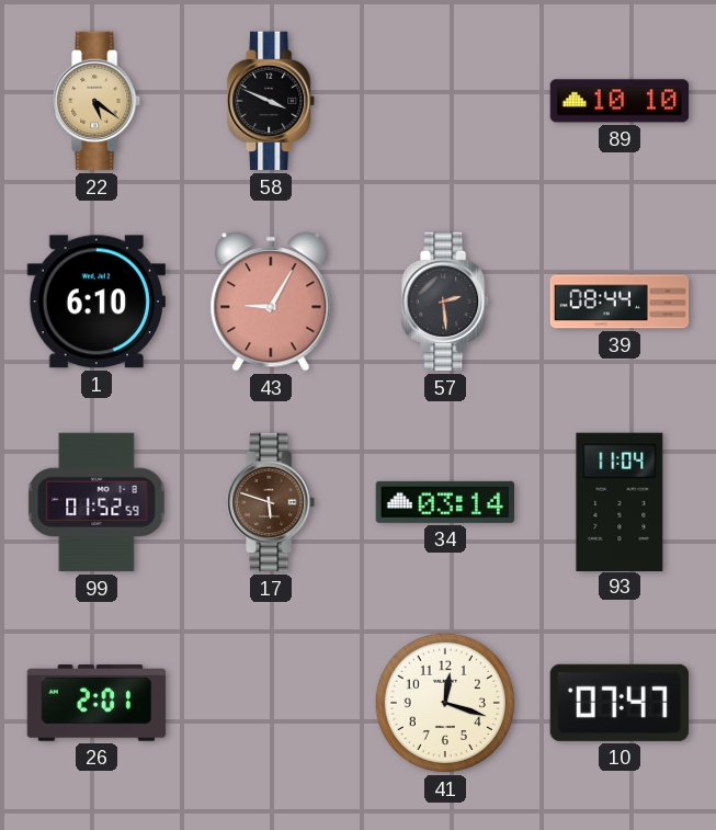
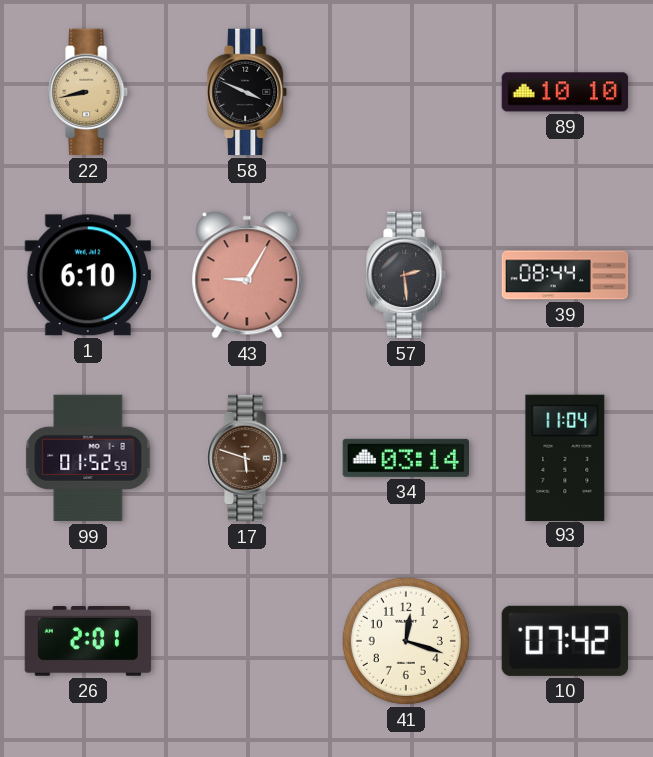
22: 5:21 -> 8:43
10: 07:47 -> 07:42
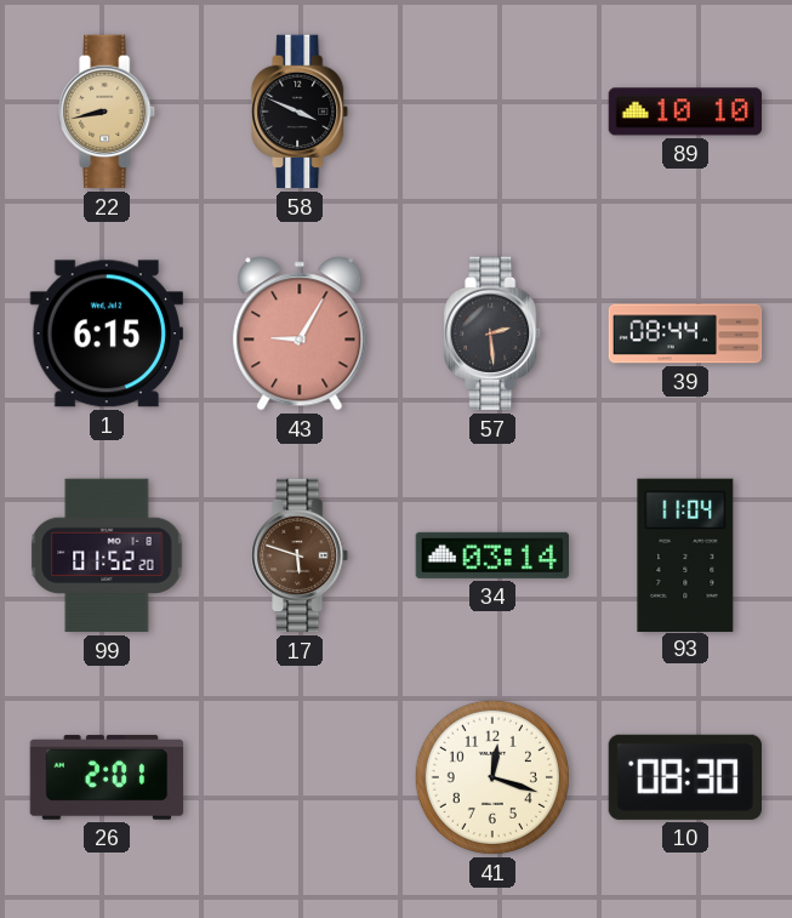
1: 6:10 -> 6:15
99: 01:52:59 -> 01:52:20
10: 07:42 -> 08:30
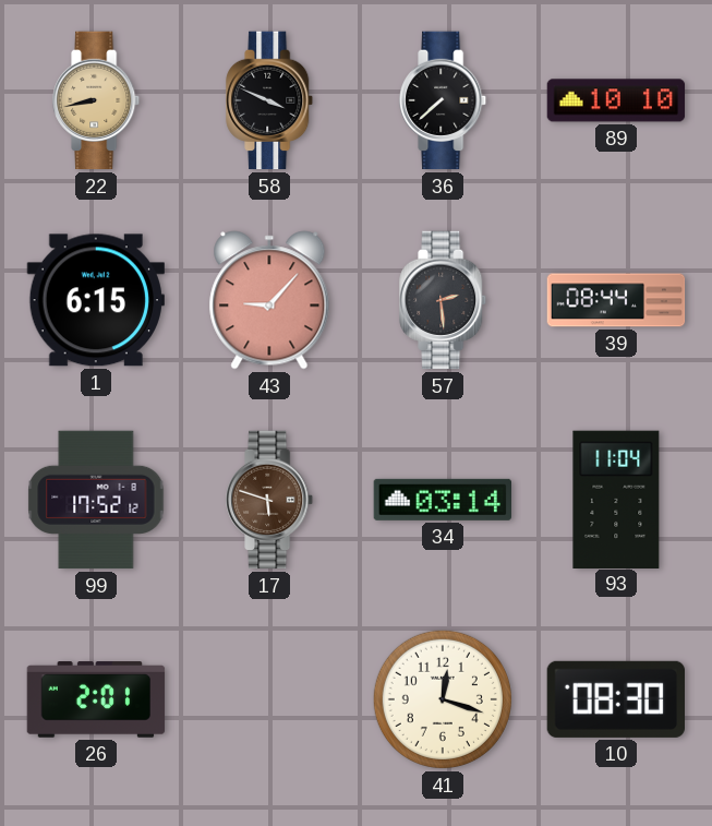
36: none -> 7:38
43: 9:05 -> 9:07
99: 01:52 -> 17:52
